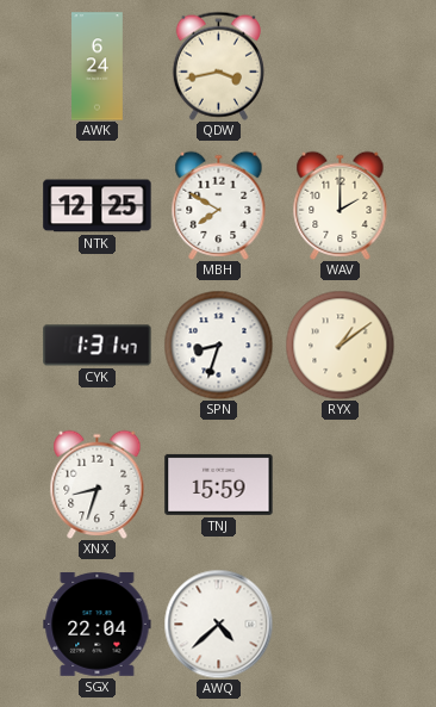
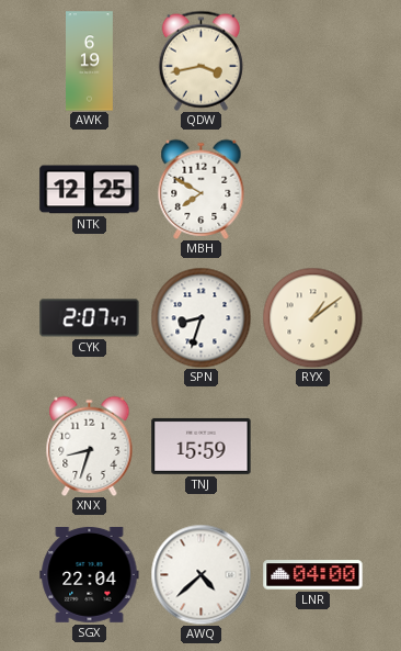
AWK: 6:24 -> 6:19
WAV: 2:00 -> none
CYK: 1:31 -> 2:07
LNR: none -> 04:00
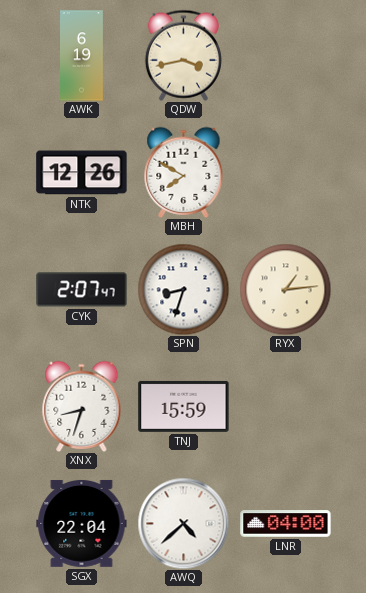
NTK: 12:25 -> 12:26
RYX: 1:09 -> 1:14
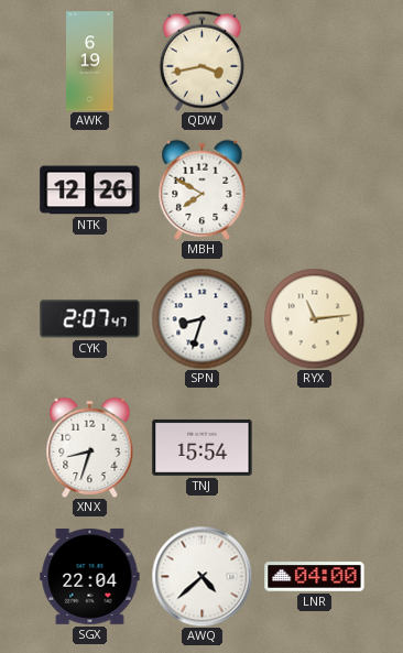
RYX: 1:14 -> 11:14
TNJ: 15:59 -> 15:54
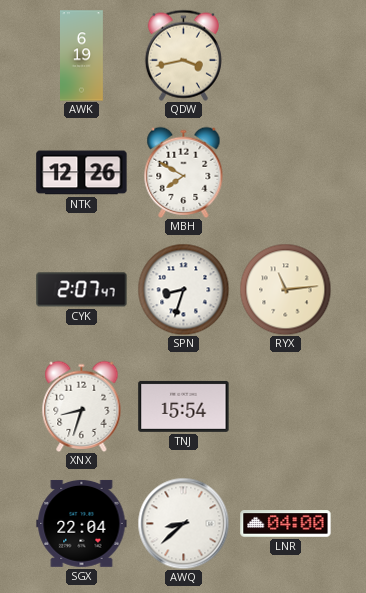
AWQ: 4:38 -> 8:38
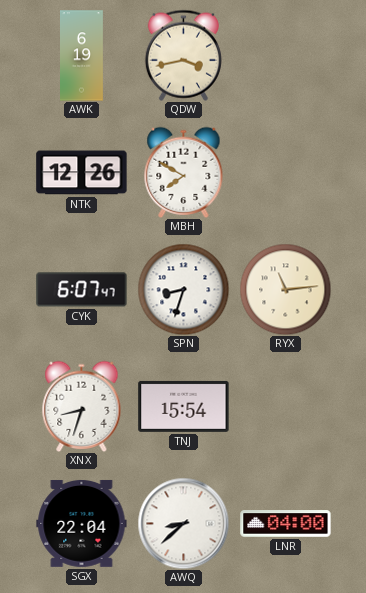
CYK: 2:07 -> 6:07
